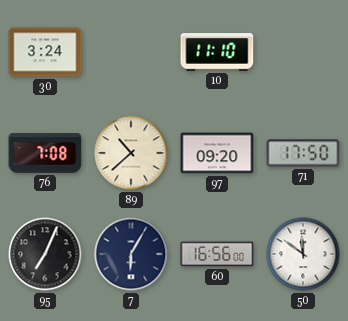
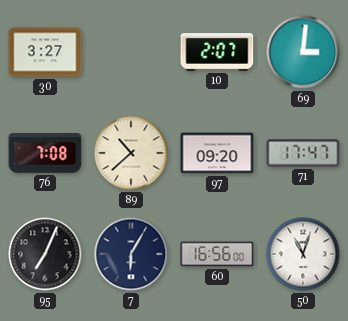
30: 3:24 -> 3:27
10: 11:10 -> 2:07
69: none -> 3:01
71: 17:50 -> 17:47
50: 11:51 -> 11:03
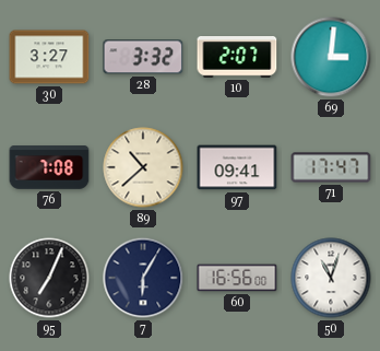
28: none -> 3:32
97: 09:20 -> 09:41
